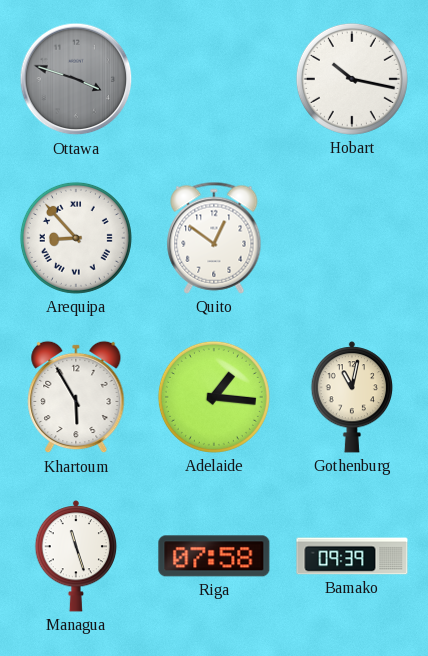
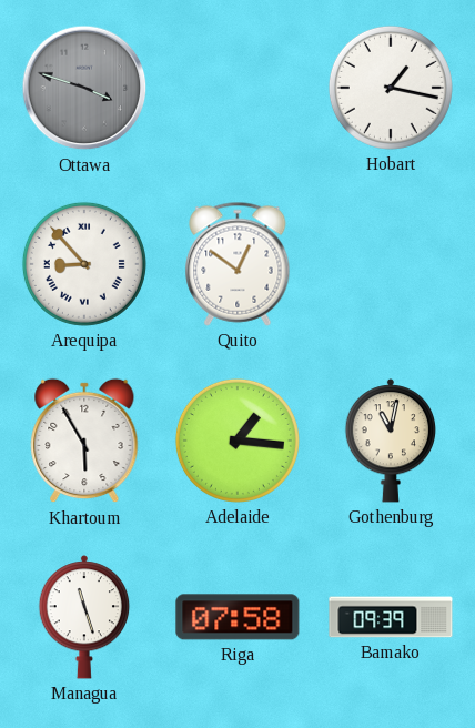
Hobart: 10:17 -> 1:17
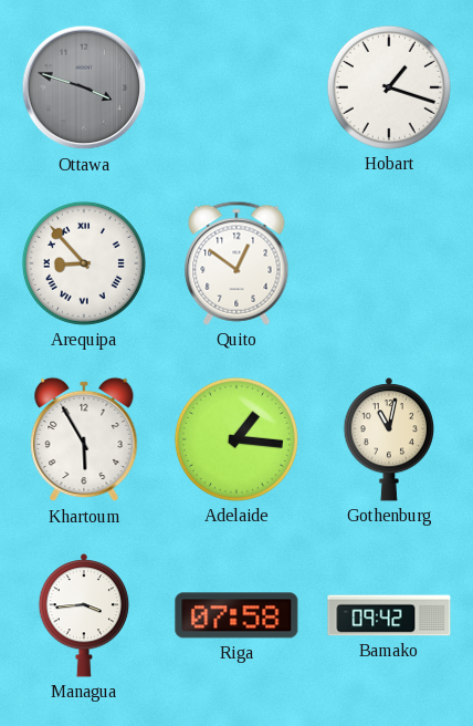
Hobart: 1:17 -> 1:18
Managua: 11:27 -> 3:44
Bamako: 09:39 -> 09:42
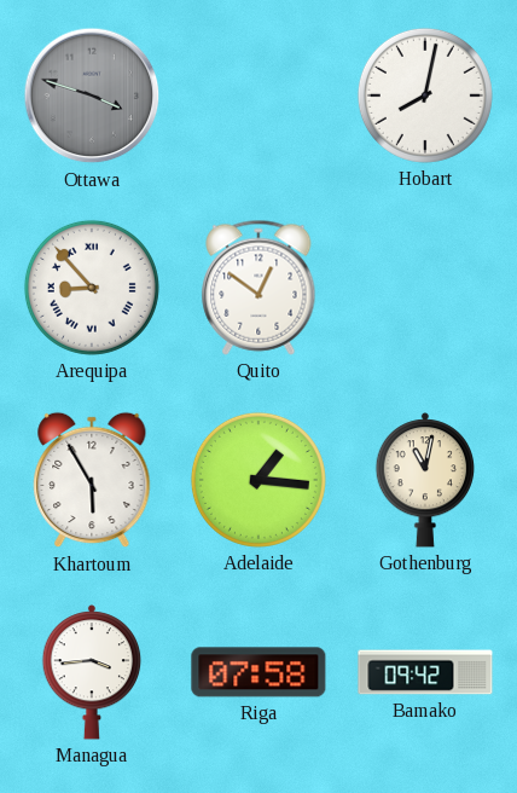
Hobart: 1:18 -> 8:02
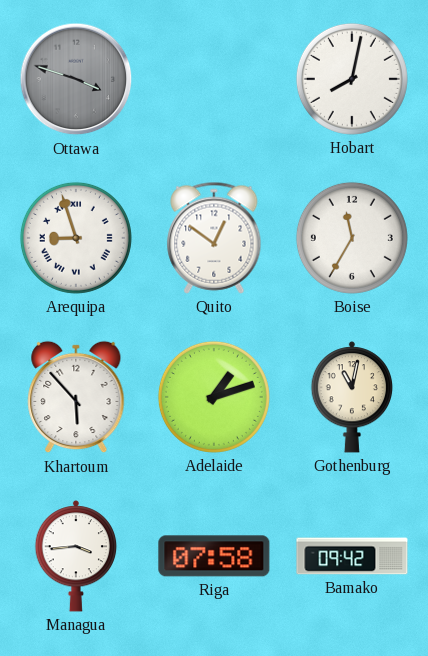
Arequipa: 8:53 -> 8:57
Boise: none -> 11:35
Khartoum: 5:55 -> 5:53
Adelaide: 1:16 -> 1:12
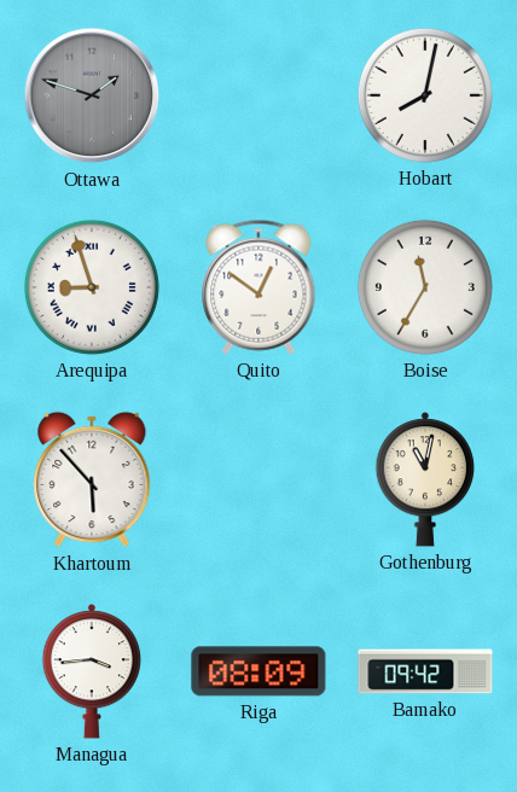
Ottawa: 3:48 -> 1:48
Adelaide: 1:12 -> none
Riga: 07:58 -> 08:09
